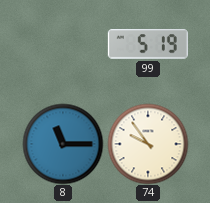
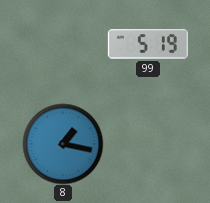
8: 11:15 -> 1:17
74: 9:54 -> none
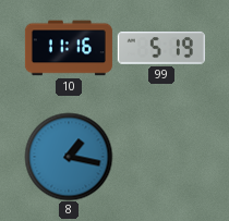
10: none -> 11:16
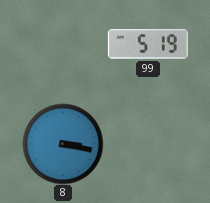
10: 11:16 -> none
8: 1:17 -> 3:17
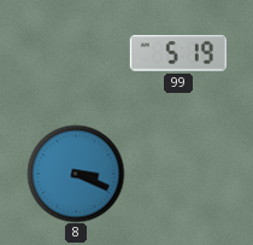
8: 3:17 -> 3:19
